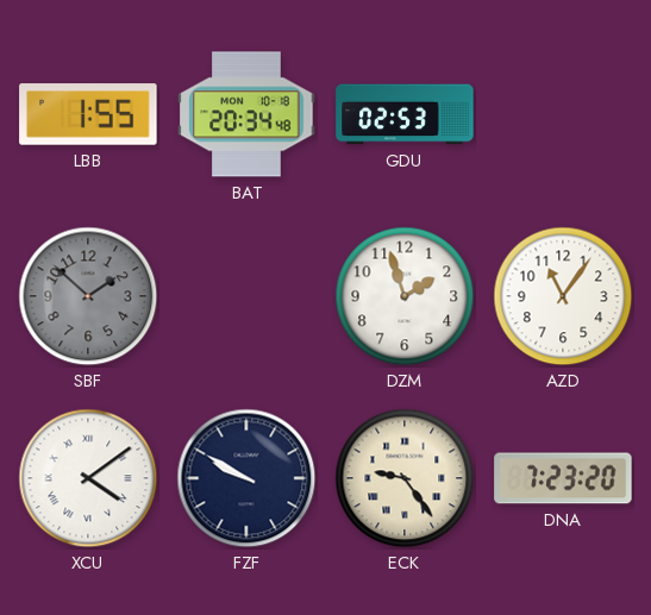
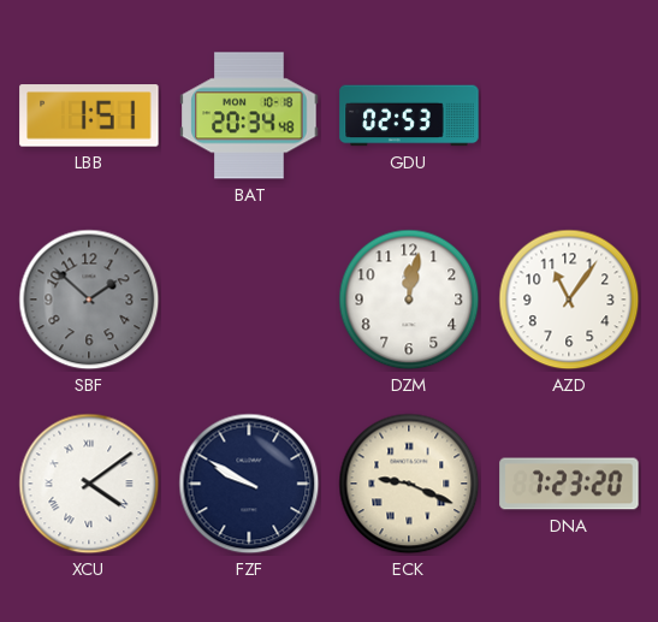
LBB: 1:55 -> 1:51
DZM: 1:57 -> 12:02
ECK: 9:24 -> 9:19
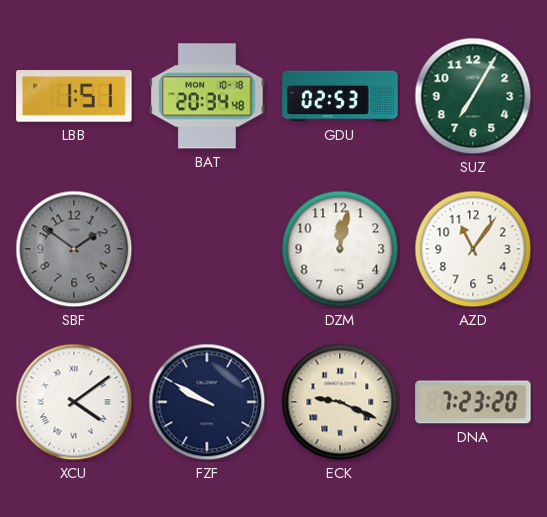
SUZ: none -> 7:05
SBF: 1:52 -> 1:51
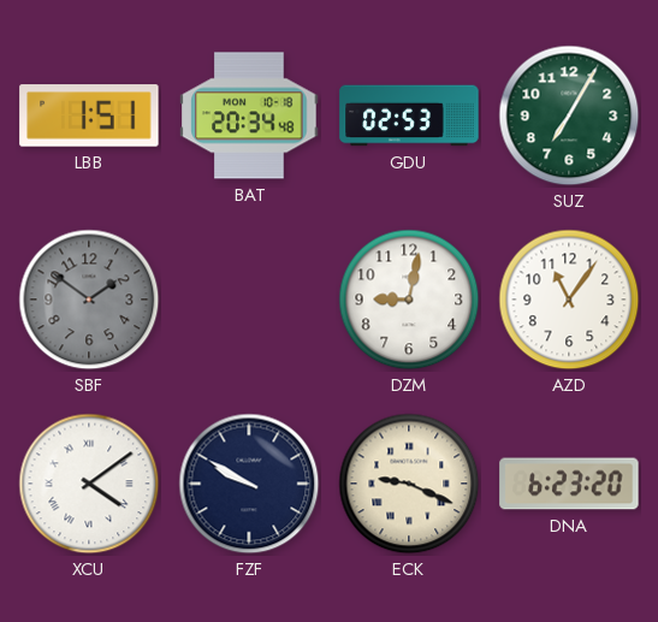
DZM: 12:02 -> 9:02
DNA: 7:23 -> 6:23
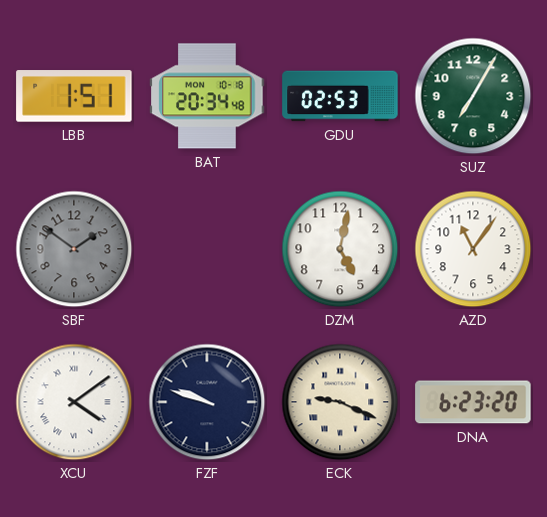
DZM: 9:02 -> 5:02
FZF: 9:50 -> 9:48
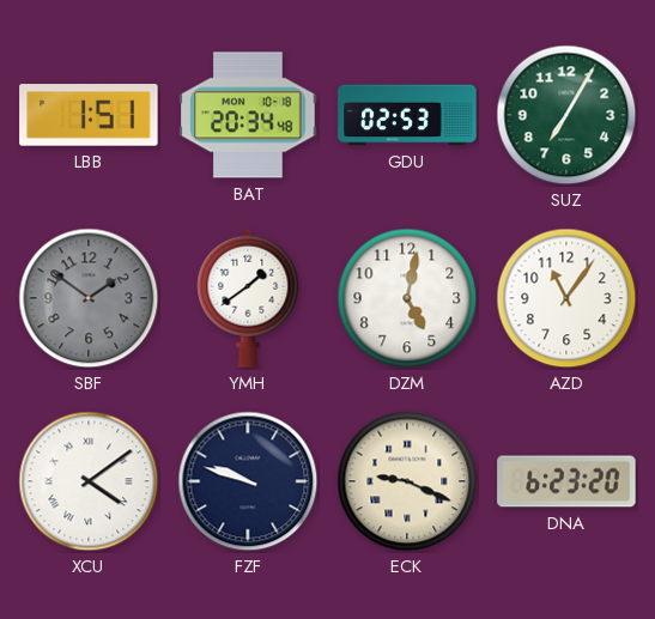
YMH: none -> 1:39
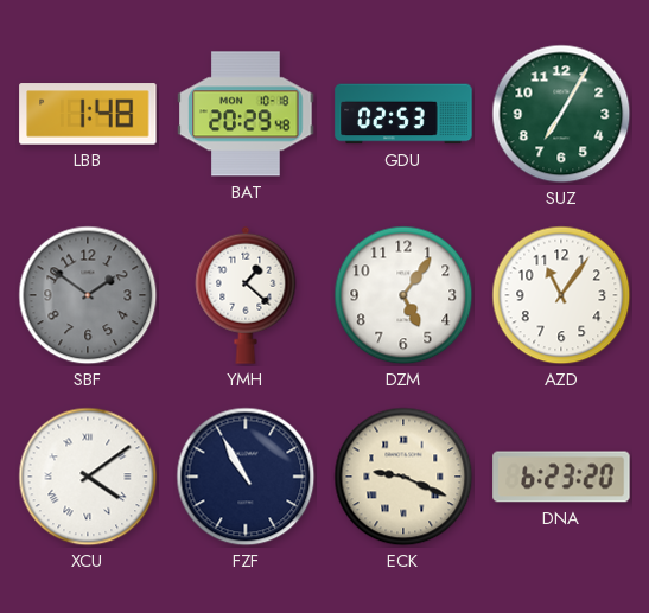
LBB: 1:51 -> 1:48
BAT: 20:34 -> 20:29
YMH: 1:39 -> 1:22
DZM: 5:02 -> 5:06
FZF: 9:48 -> 10:55
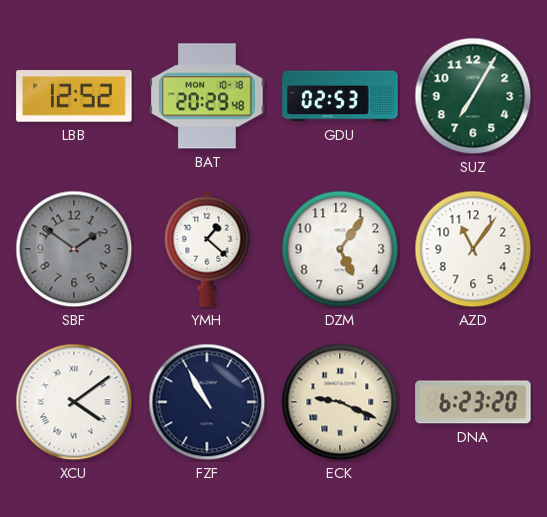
LBB: 1:48 -> 12:52
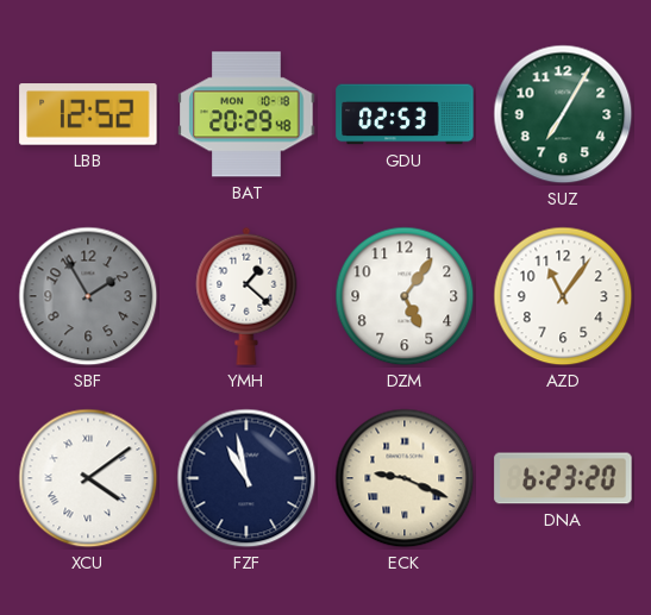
SBF: 1:51 -> 1:55
FZF: 10:55 -> 10:58
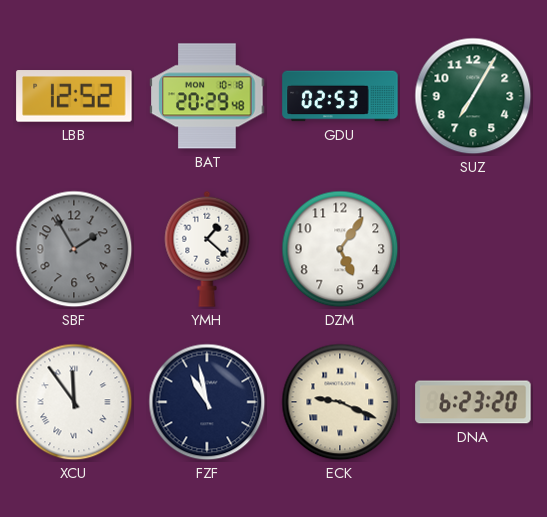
AZD: 11:06 -> none
XCU: 4:09 -> 11:54
